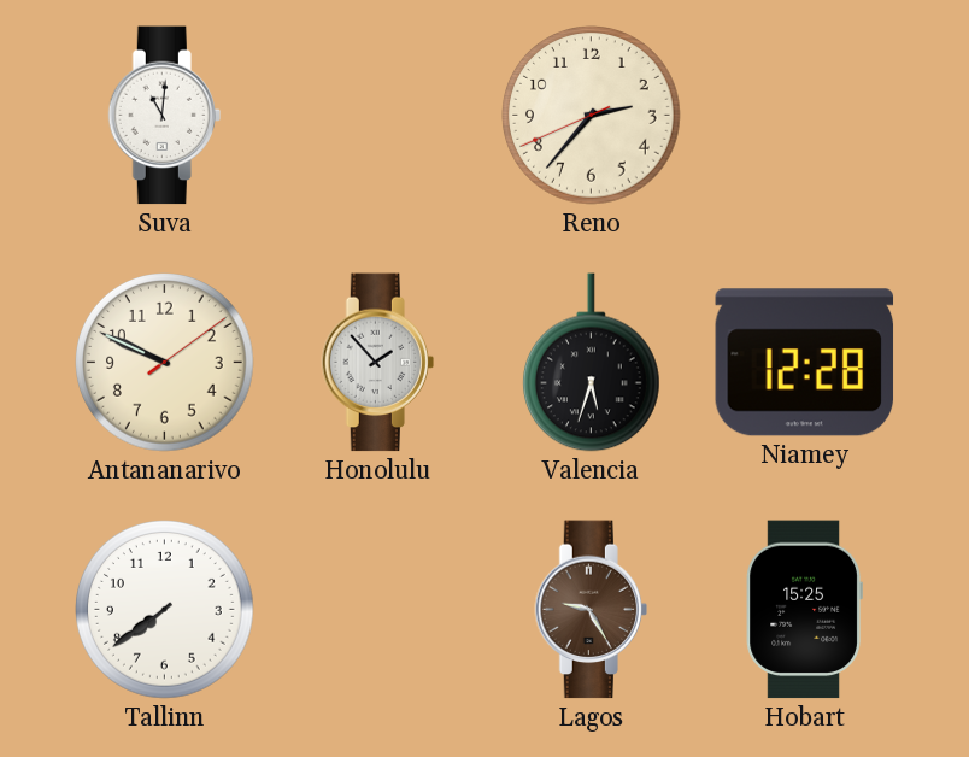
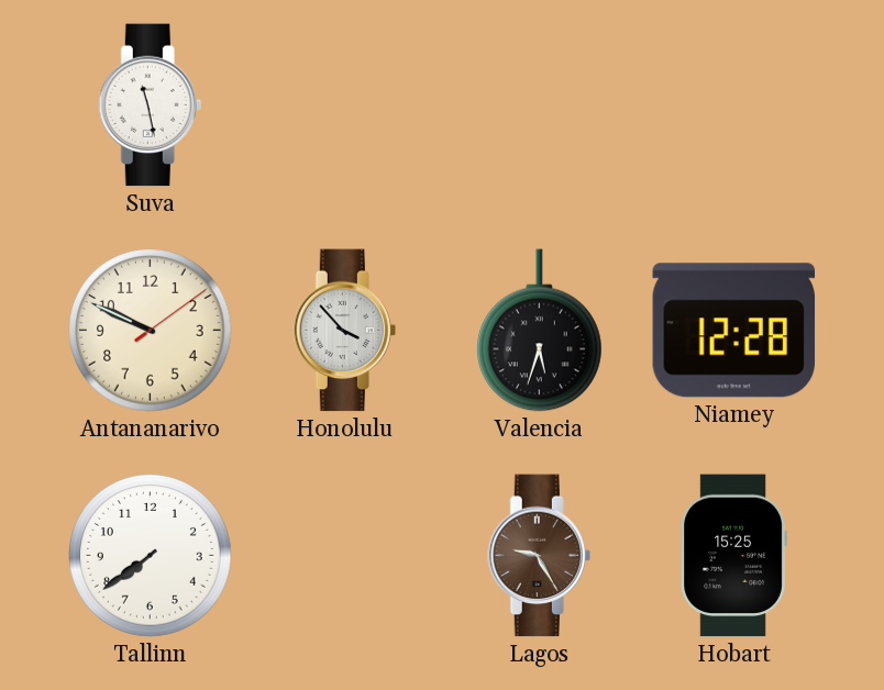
Suva: 11:01 -> 11:28
Reno: 2:36 -> none
Honolulu: 1:53 -> 3:53
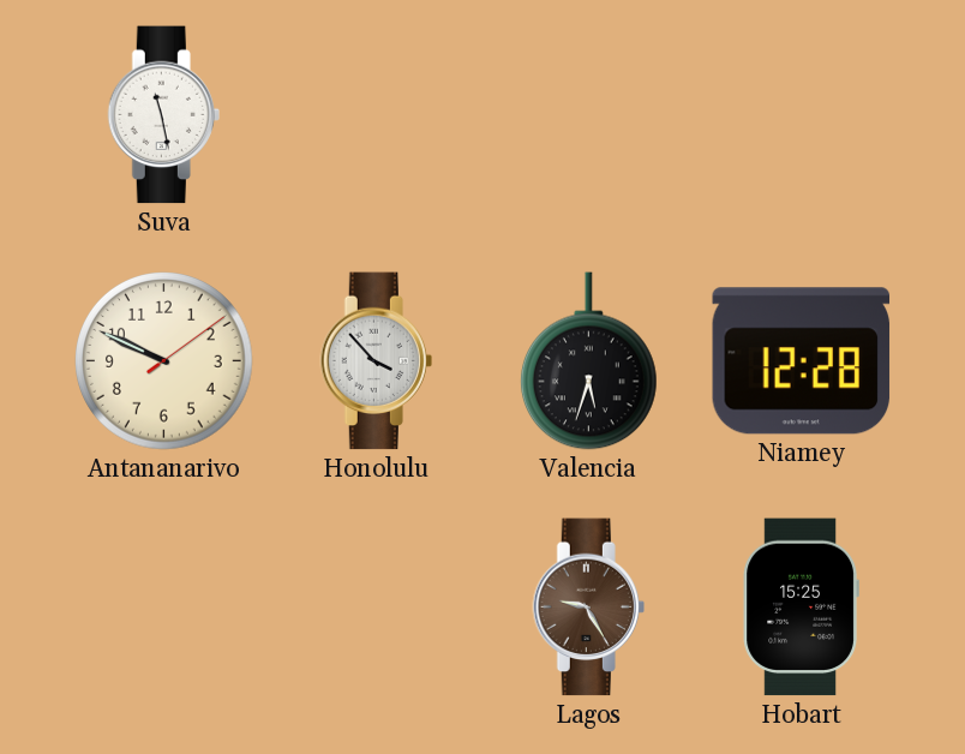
Tallinn: 7:39 -> none
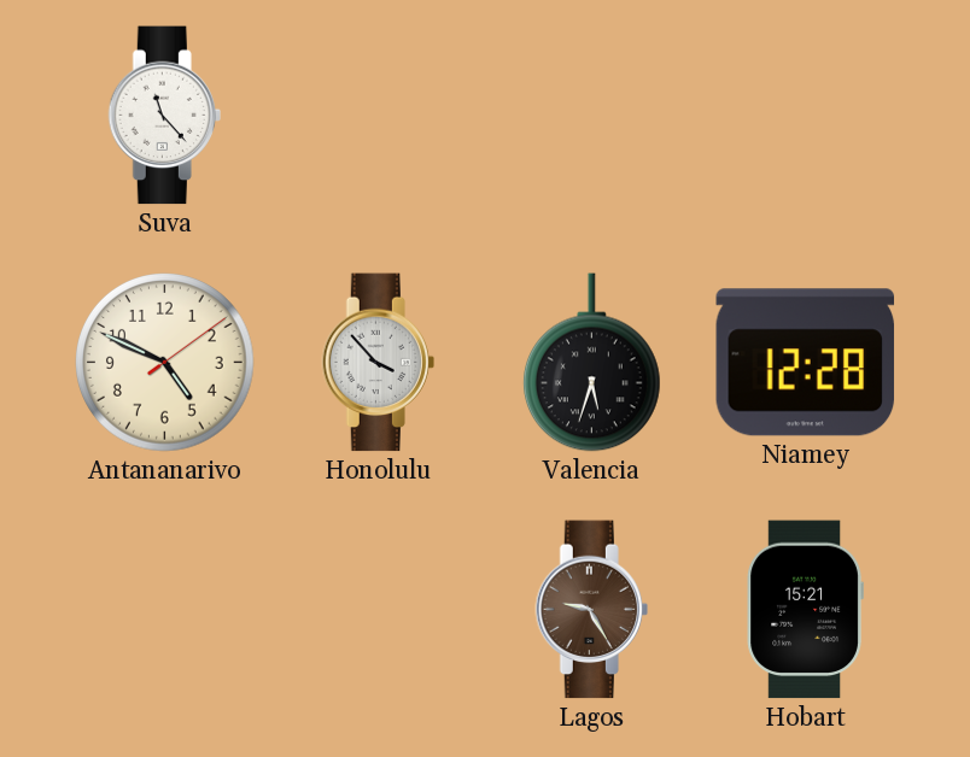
Suva: 11:28 -> 11:23
Antananarivo: 9:49 -> 4:49
Hobart: 15:25 -> 15:21
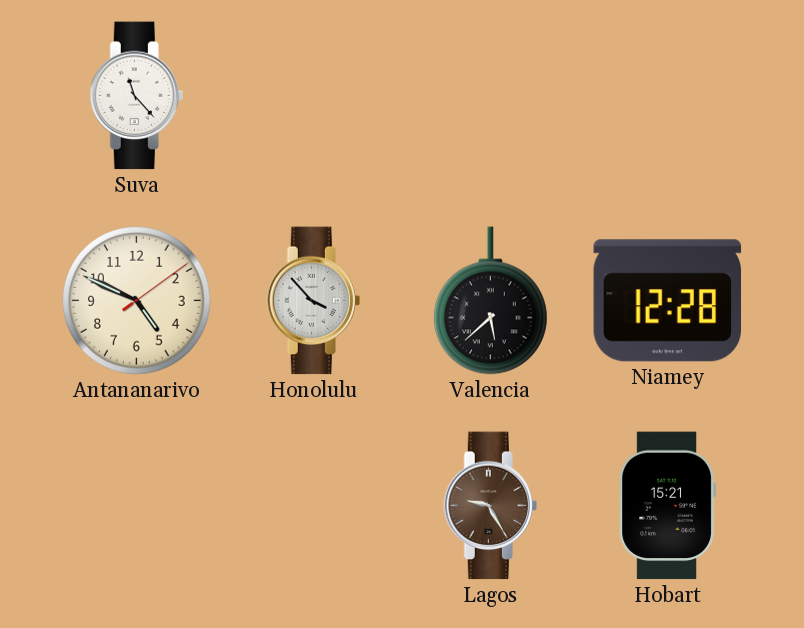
Valencia: 5:33 -> 5:38
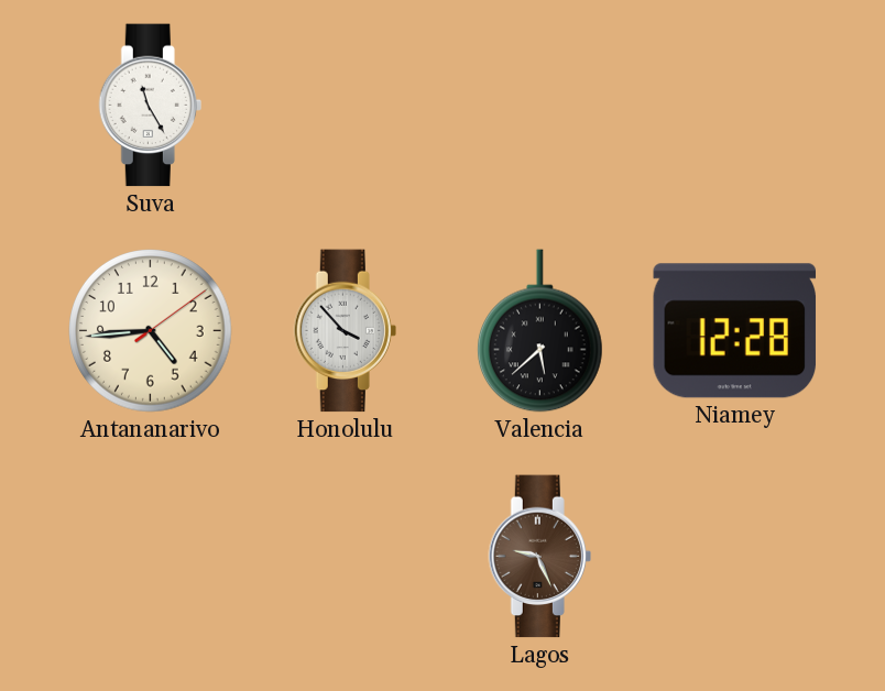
Suva: 11:23 -> 11:25
Antananarivo: 4:49 -> 4:44
Lagos: 9:25 -> 9:26
Hobart: 15:21 -> none
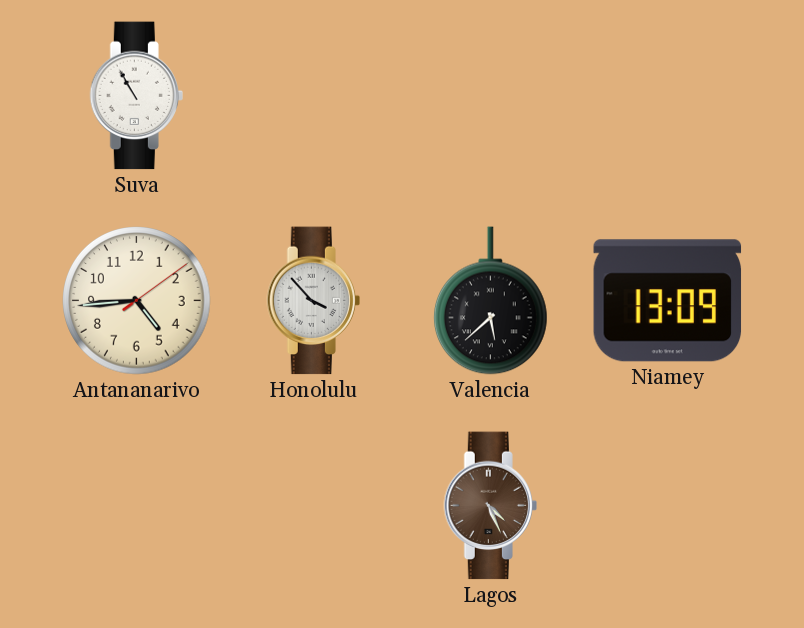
Suva: 11:25 -> 10:55
Niamey: 12:28 -> 13:09
Lagos: 9:26 -> 4:26
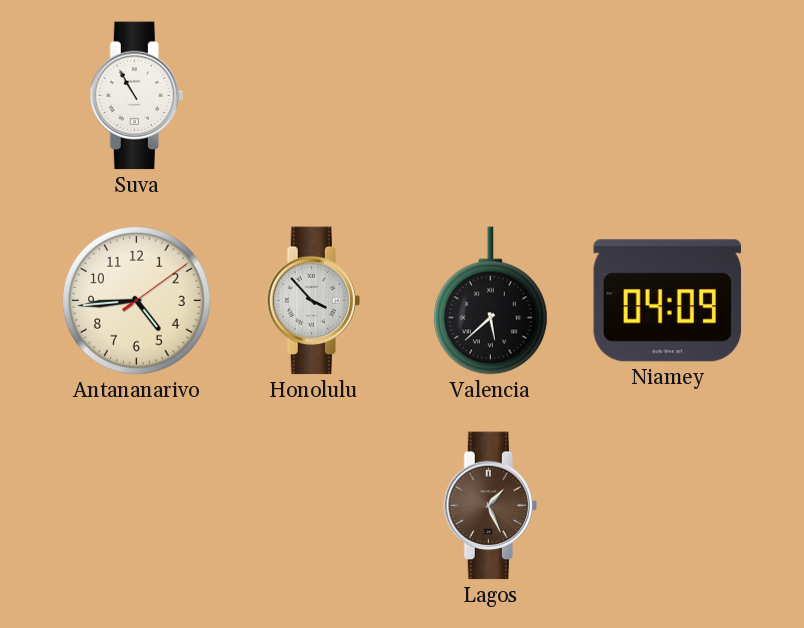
Niamey: 13:09 -> 04:09
Lagos: 4:26 -> 1:26
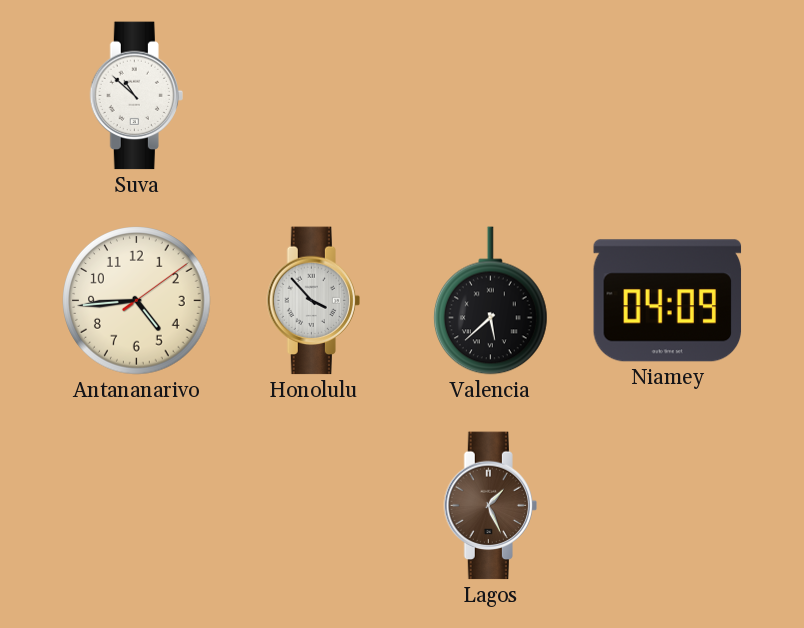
Suva: 10:55 -> 10:52
